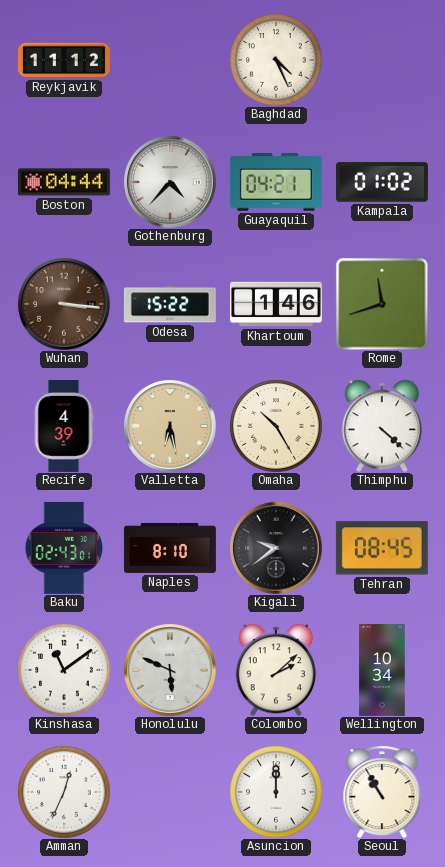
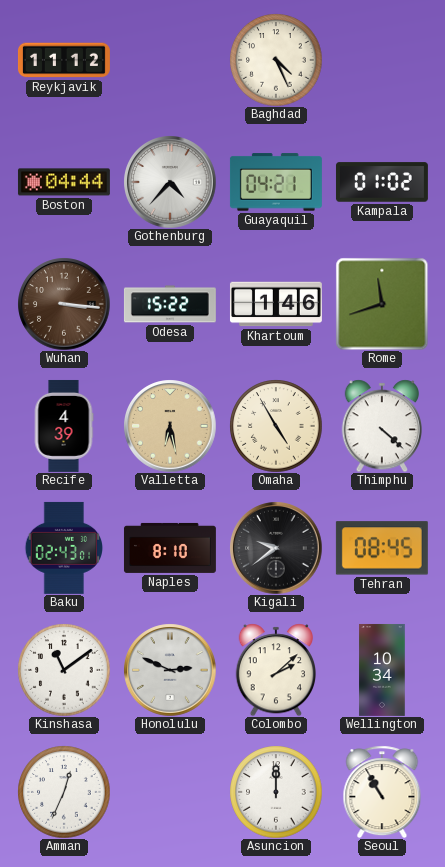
Omaha: 10:25 -> 4:55
Honolulu: 5:49 -> 2:49
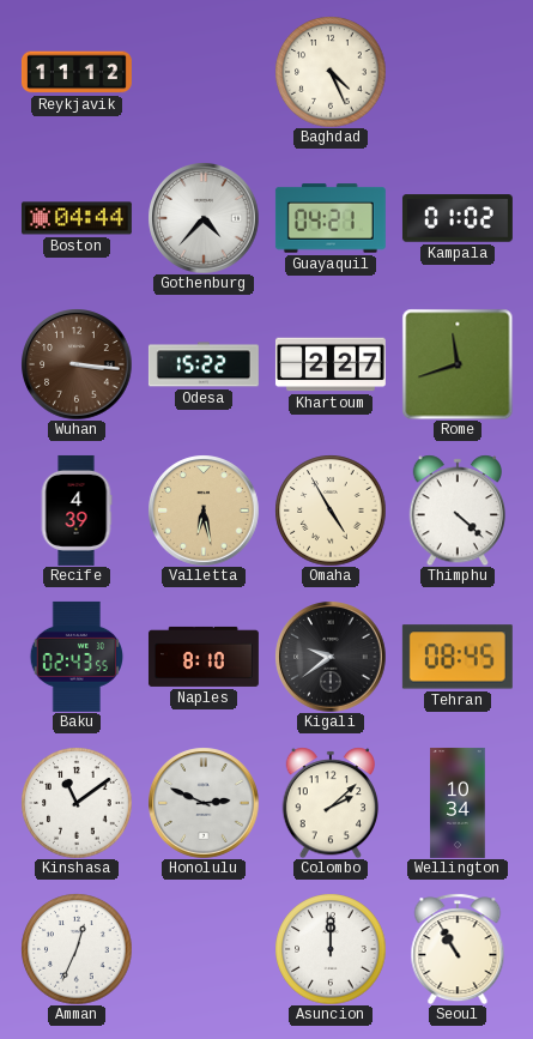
Khartoum: 1:46 -> 2:27
Baku: 02:43:01 -> 02:43:55
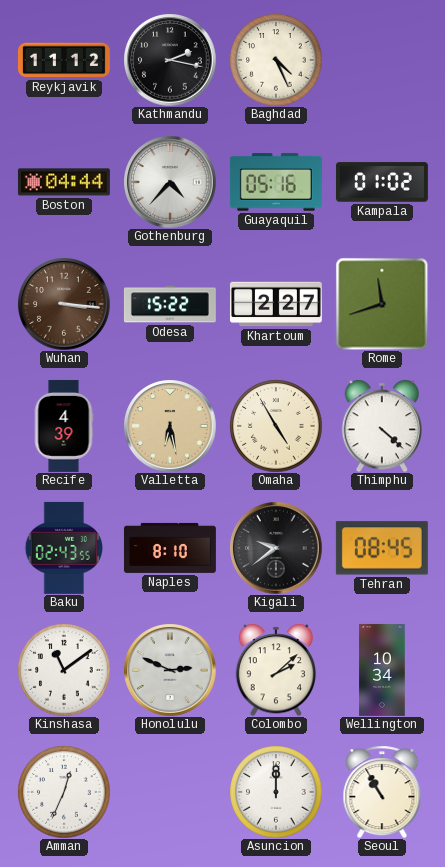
Kathmandu: none -> 2:17
Guayaquil: 04:21 -> 05:16
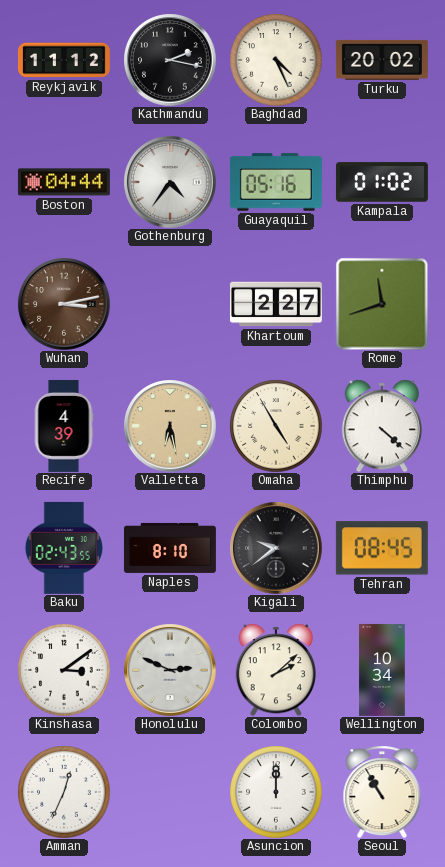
Turku: none -> 20:02
Gothenburg: 4:37 -> 4:36
Wuhan: 3:16 -> 3:13
Odesa: 15:22 -> none
Kinshasa: 11:09 -> 3:09
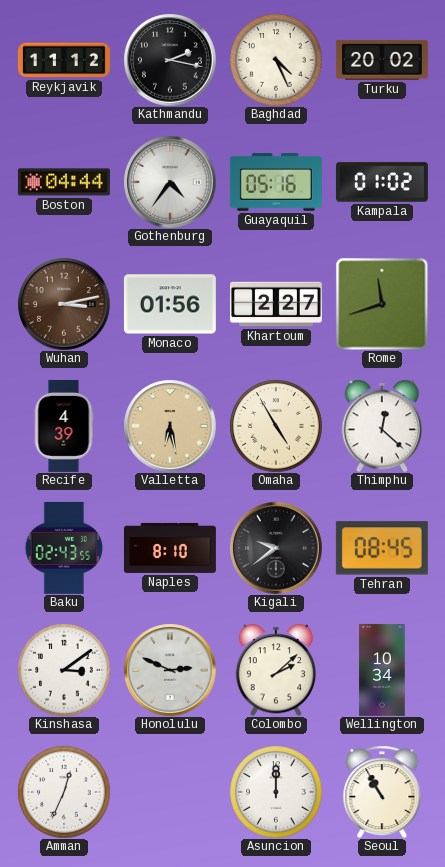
Monaco: none -> 01:56
Thimphu: 4:22 -> 12:22
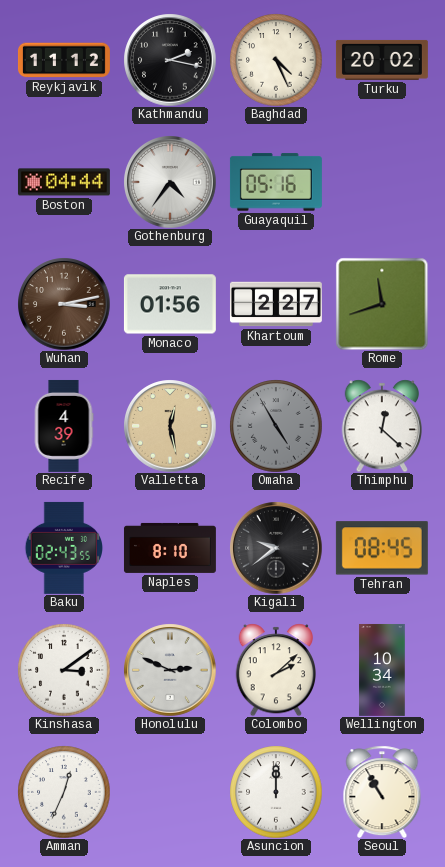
Kampala: 01:02 -> none
Valletta: 6:28 -> 12:28
Omaha dial: cream -> grey
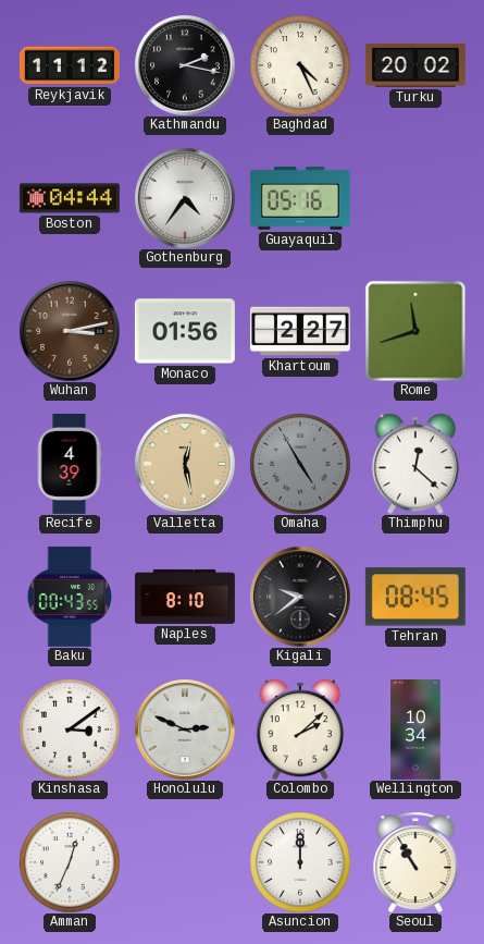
Baku: 02:43 -> 00:43
